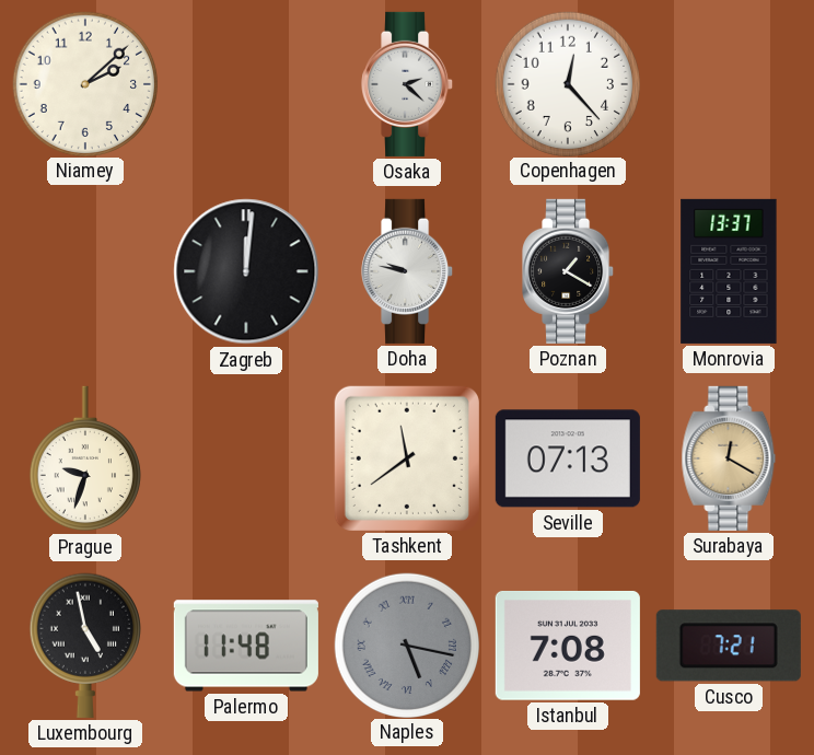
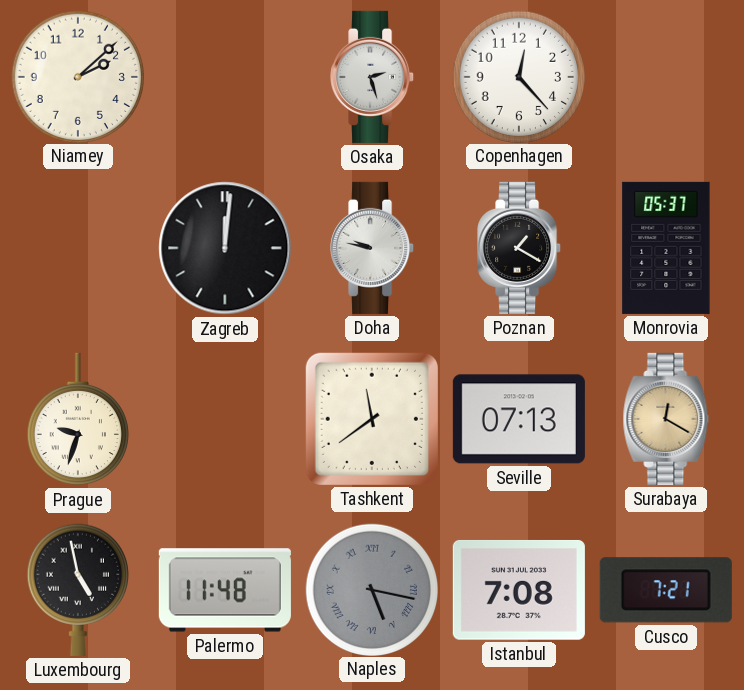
Osaka: 2:22 -> 2:27
Monrovia: 13:37 -> 05:37
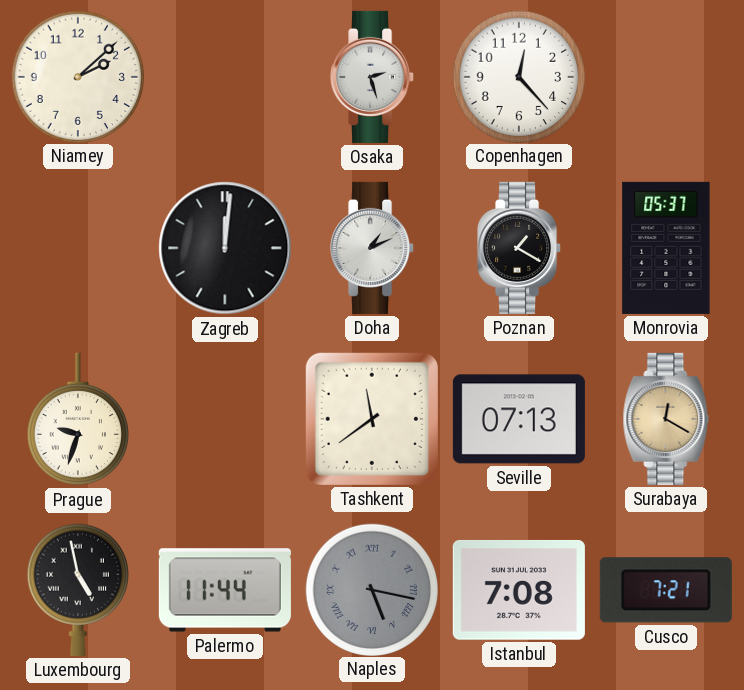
Doha: 9:47 -> 1:11
Palermo: 11:48 -> 11:44
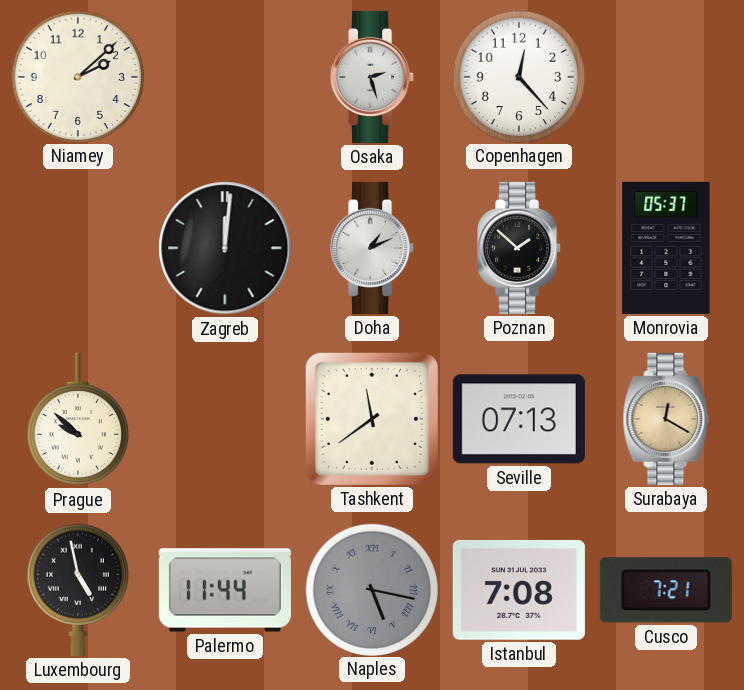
Poznan: 1:20 -> 1:52
Prague: 9:33 -> 9:52
